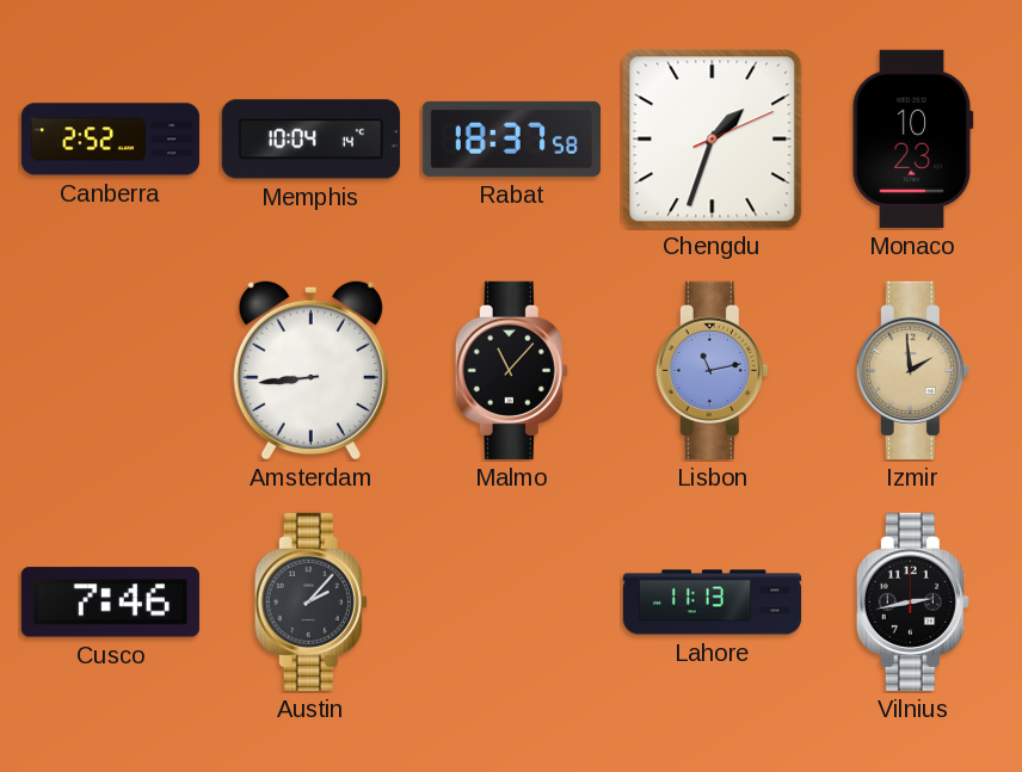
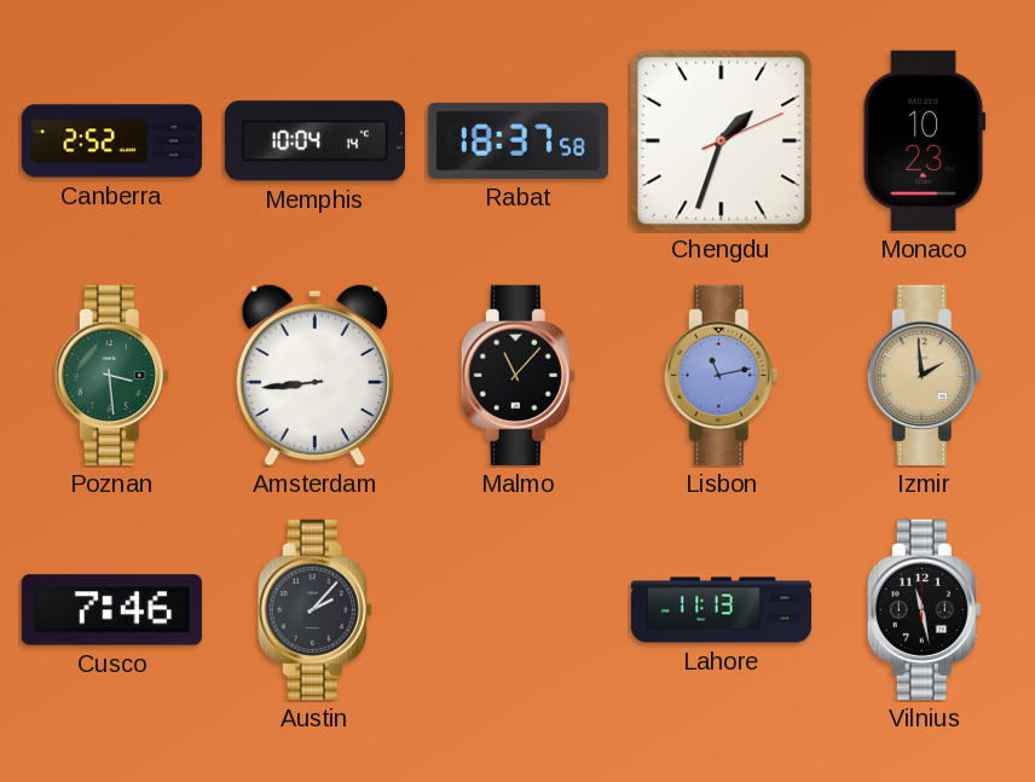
Poznan: none -> 3:29
Vilnius: 2:43 -> 11:28
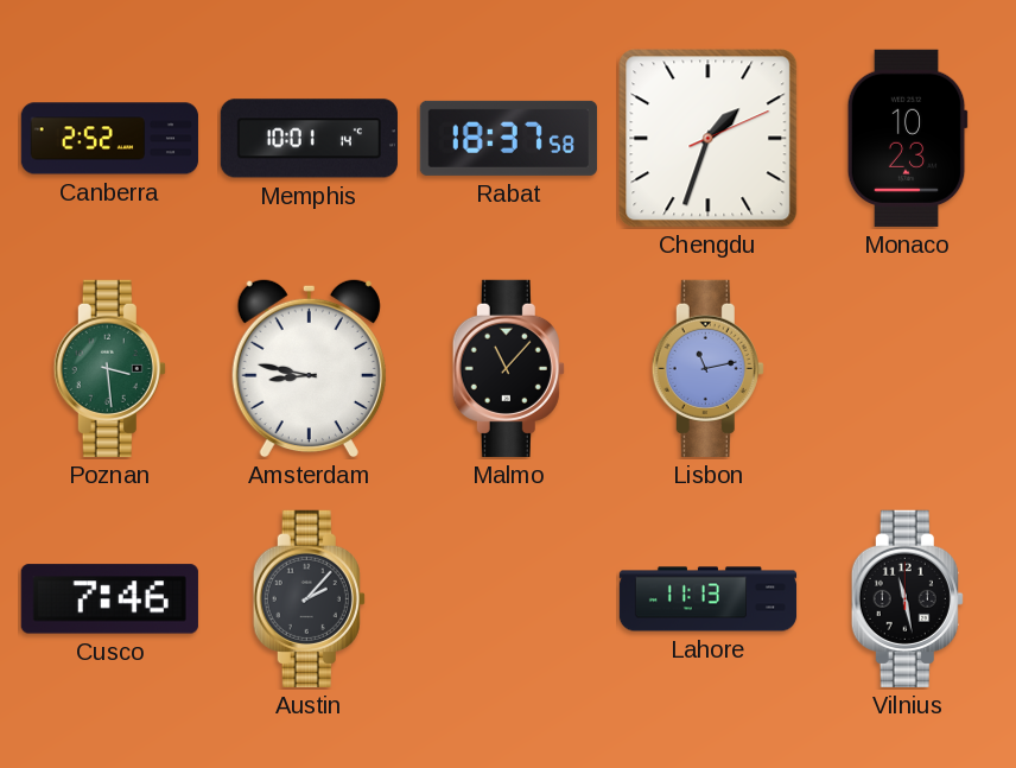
Memphis: 10:04 -> 10:01
Amsterdam: 8:44 -> 8:47
Izmir: 1:59 -> none
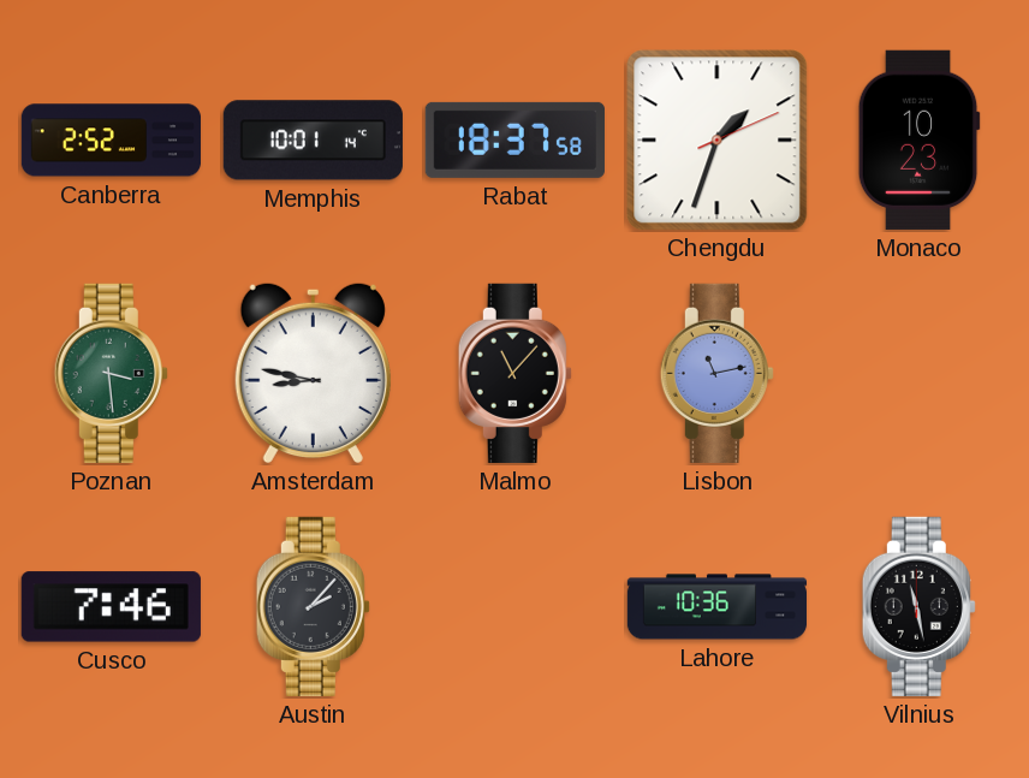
Lahore: 11:13 -> 10:36
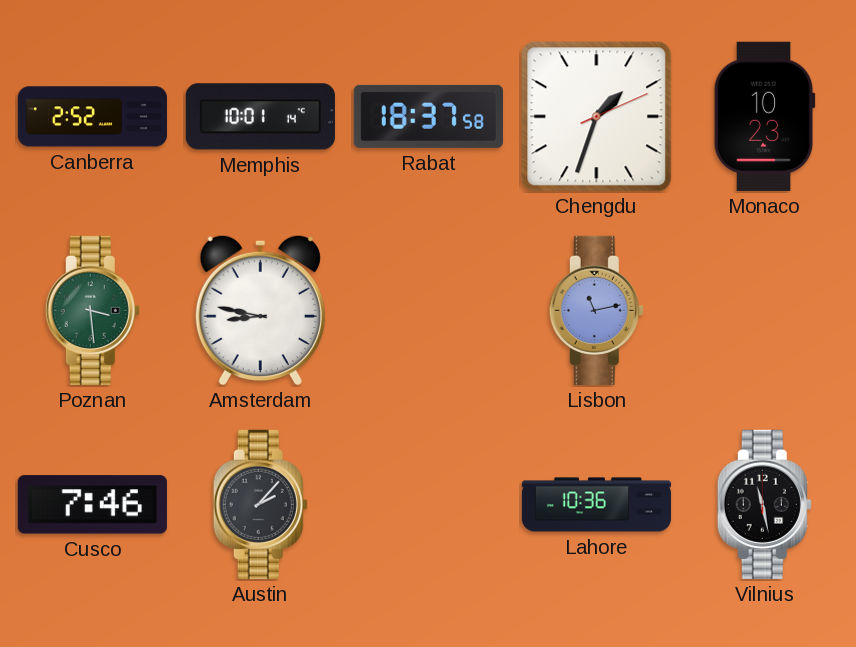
Malmo: 11:07 -> none
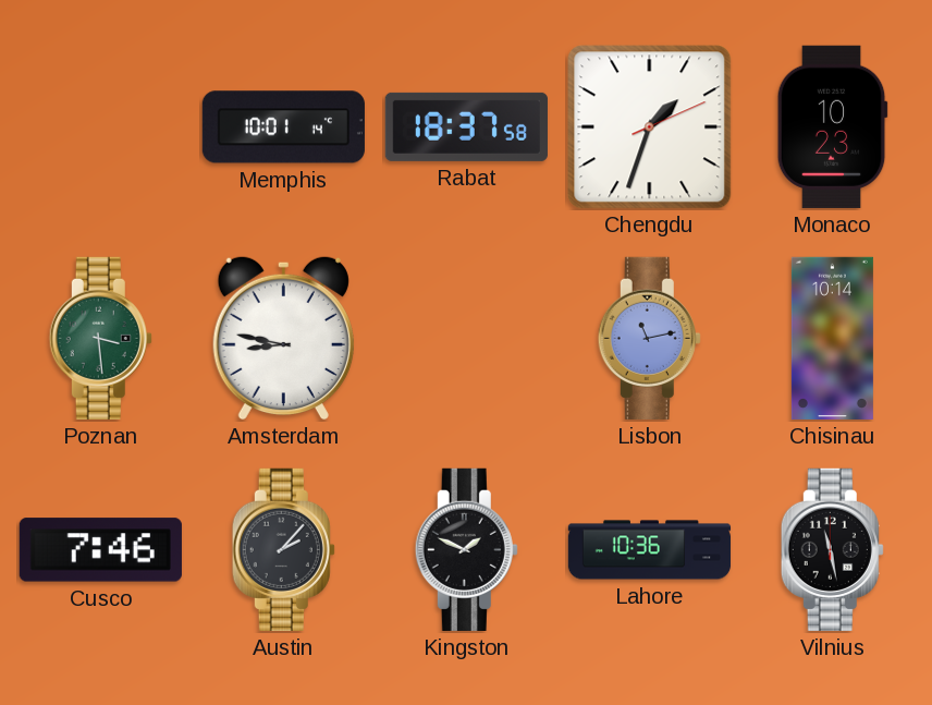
Canberra: 2:52 -> none
Chisinau: none -> 10:14
Kingston: none -> 1:49
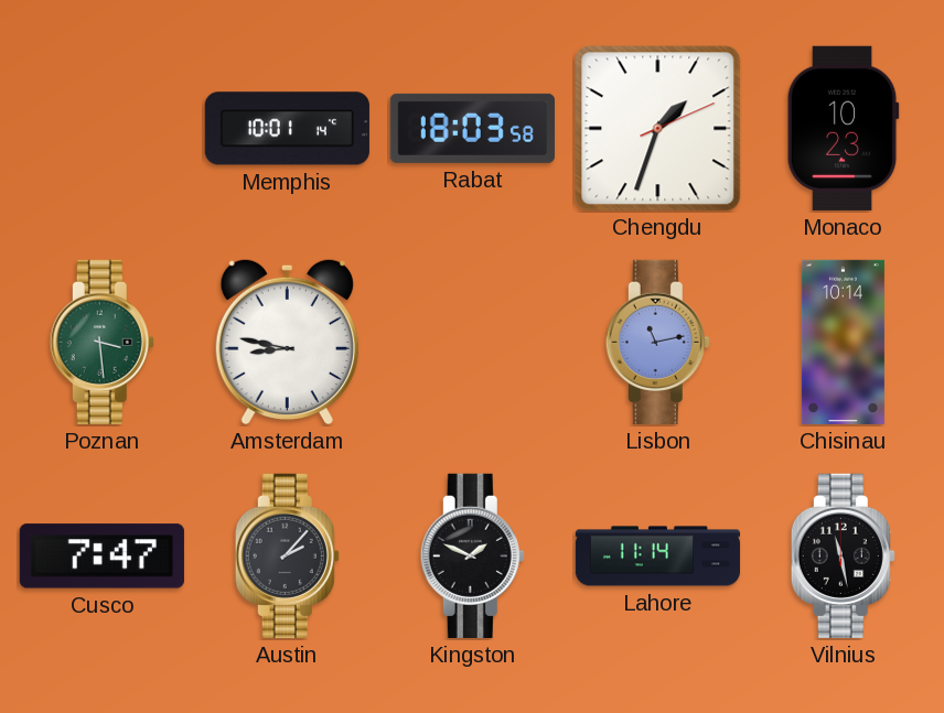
Rabat: 18:37 -> 18:03
Cusco: 7:46 -> 7:47
Lahore: 10:36 -> 11:14
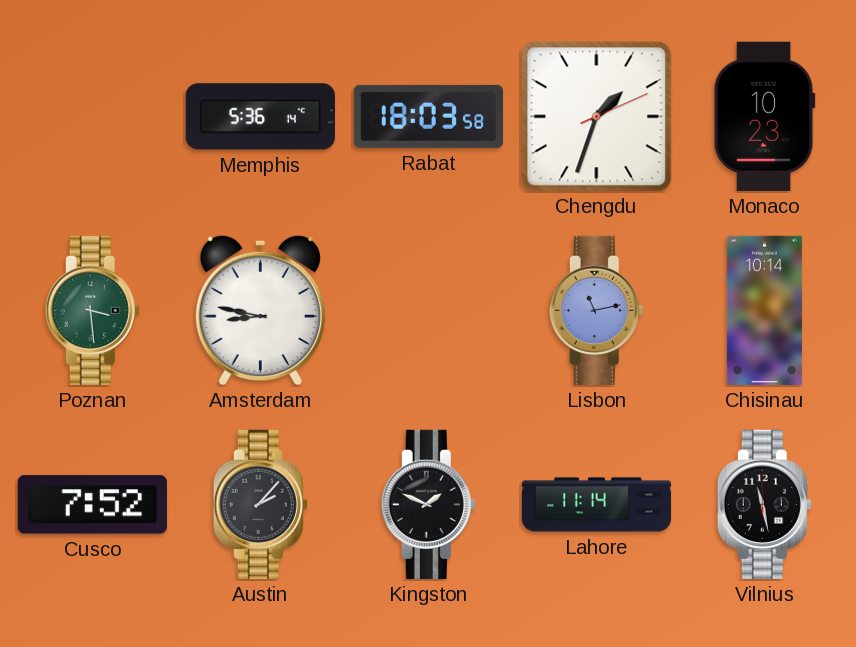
Memphis: 10:01 -> 5:36
Cusco: 7:47 -> 7:52
